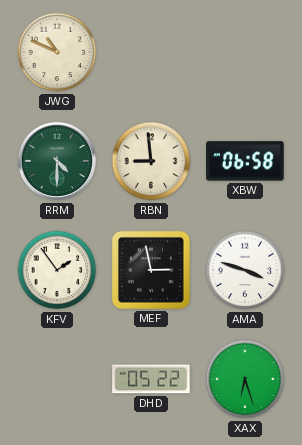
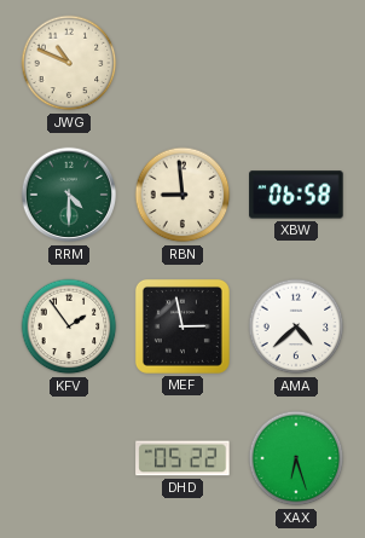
AMA: 3:48 -> 4:38
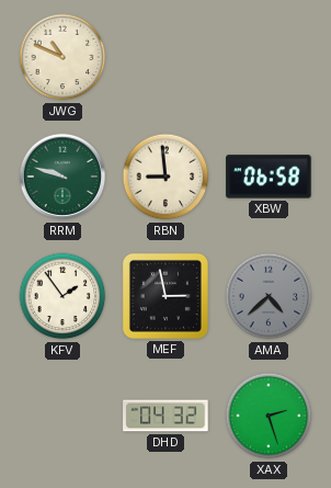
RRM: 4:30 -> 9:48
AMA dial: white -> grey
DHD: 05:22 -> 04:32
XAX: 6:27 -> 2:27
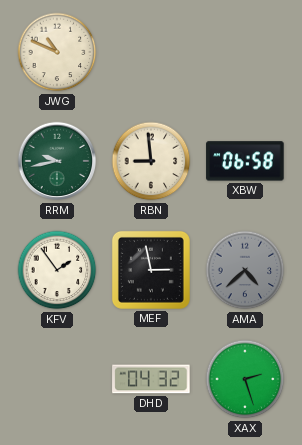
RRM: 9:48 -> 9:43
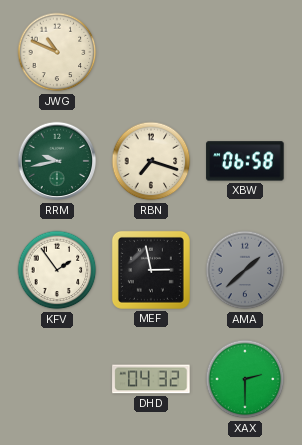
RBN: 8:59 -> 7:18
AMA: 4:38 -> 1:38
XAX: 2:27 -> 2:30
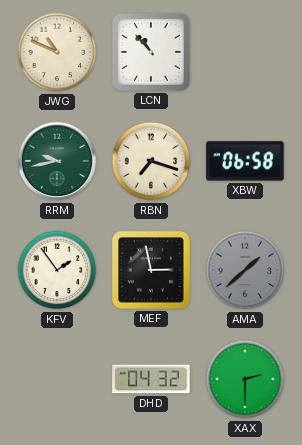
LCN: none -> 10:53
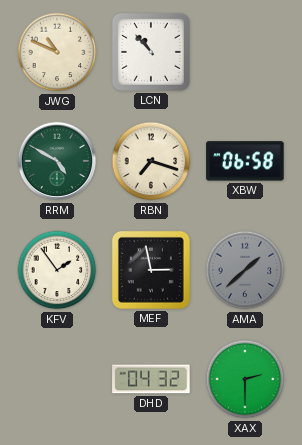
RRM: 9:43 -> 4:50
